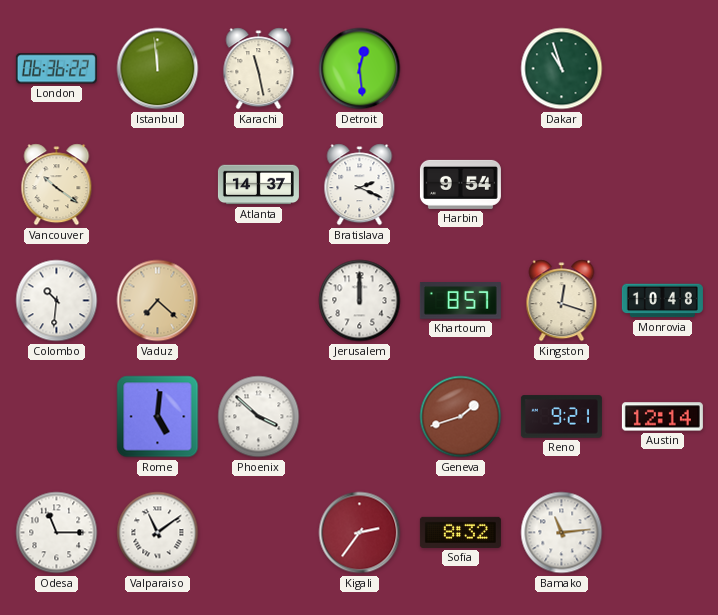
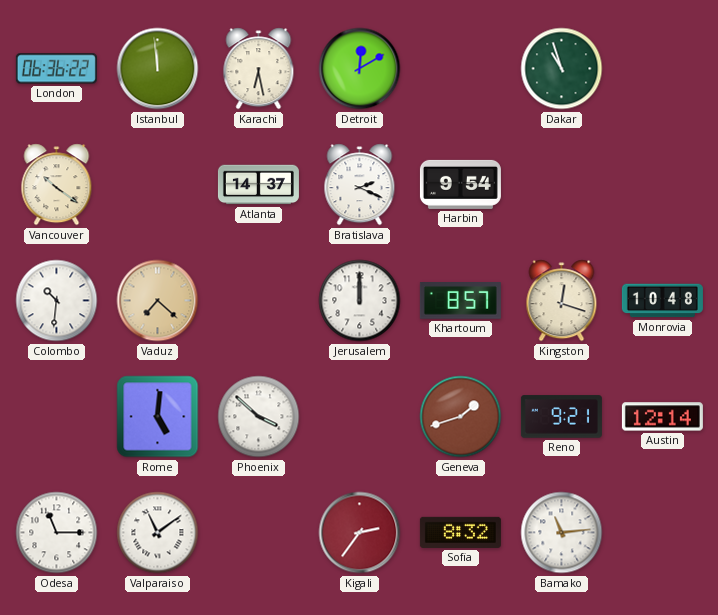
Karachi: 11:28 -> 6:28
Detroit: 12:29 -> 12:10
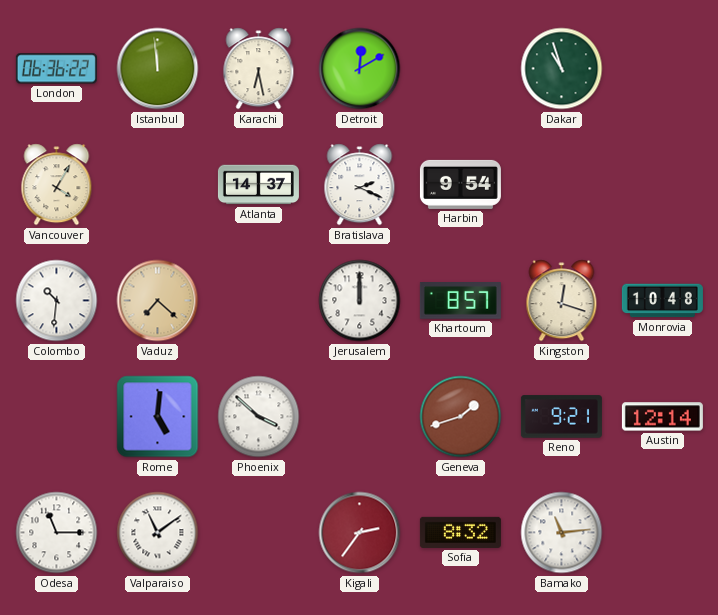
Vancouver: 10:21 -> 4:05
